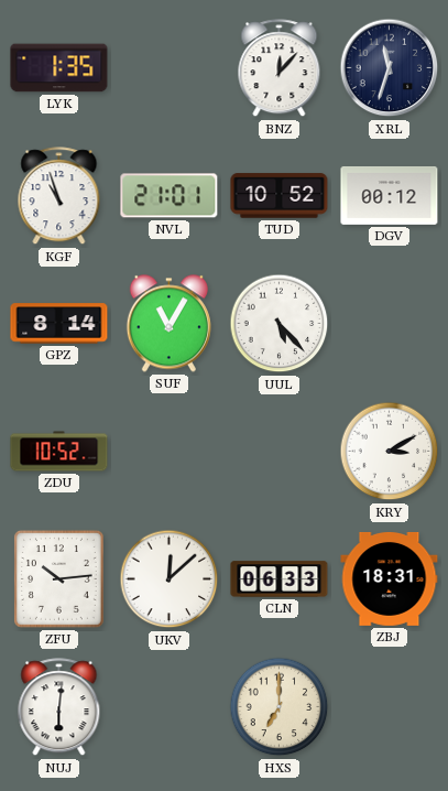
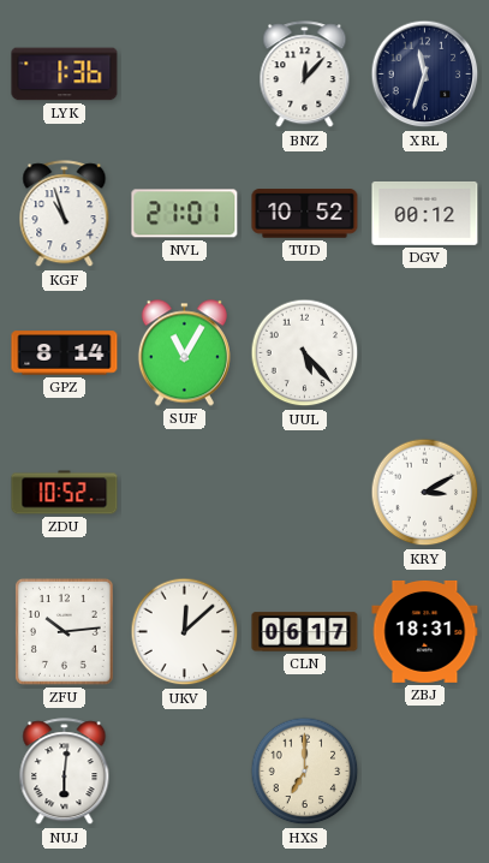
LYK: 1:35 -> 1:36
CLN: 06:33 -> 06:17
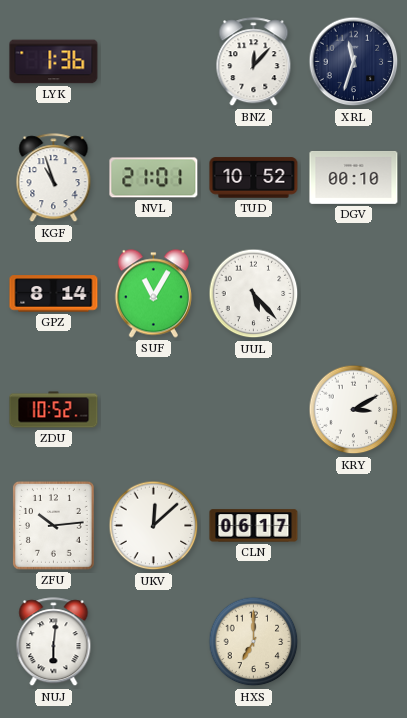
DGV: 00:12 -> 00:10
ZBJ: 18:31 -> none
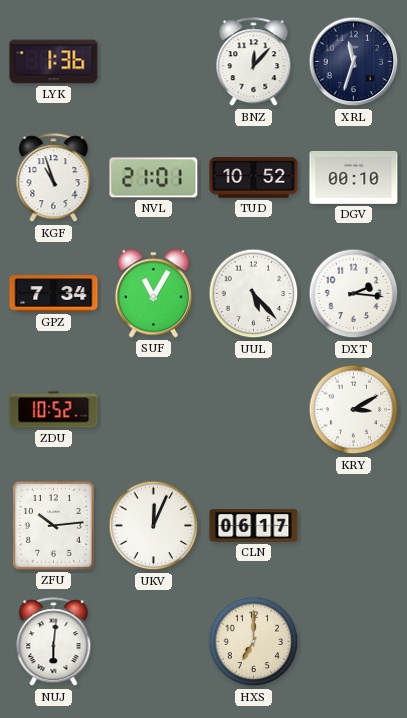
GPZ: 8:14 -> 7:34
DXT: none -> 2:16
UKV: 12:08 -> 12:04
